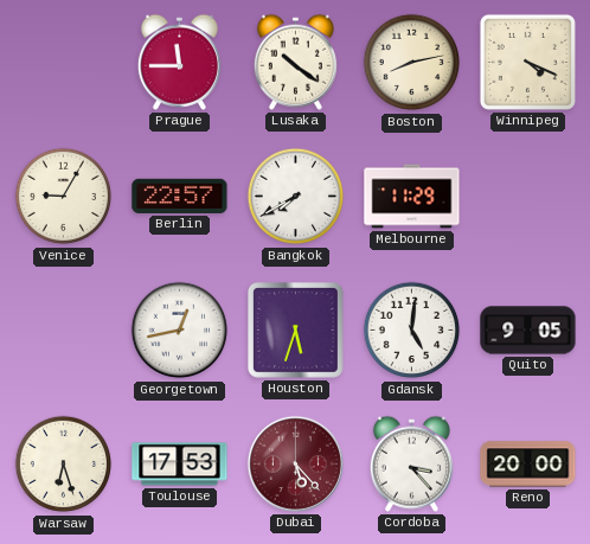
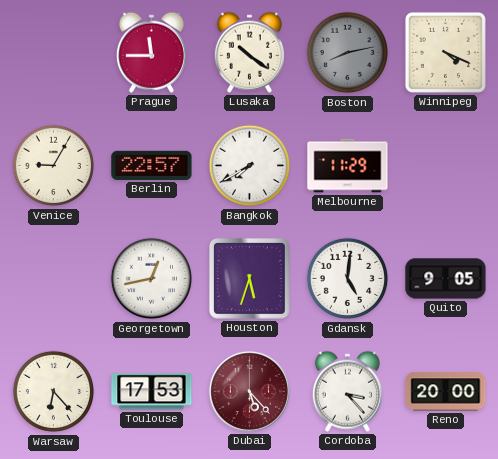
Boston dial: cream -> grey
Warsaw: 6:27 -> 6:23
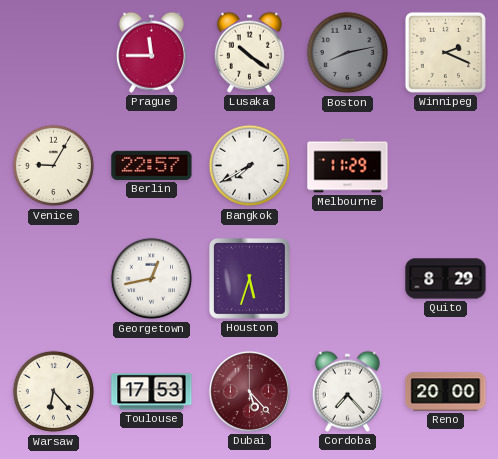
Winnipeg: 4:19 -> 2:19
Gdansk: 5:01 -> none
Quito: 9:05 -> 8:29
Cordoba: 3:23 -> 7:23
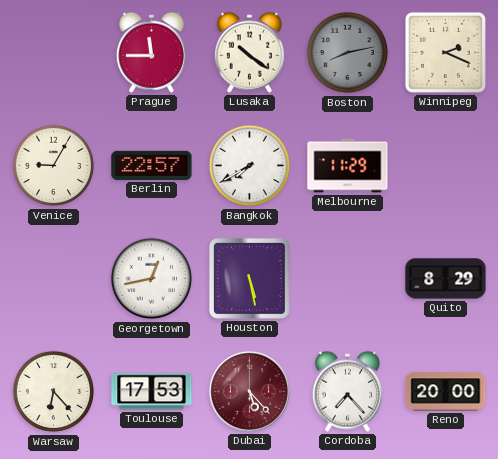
Houston: 5:33 -> 5:28
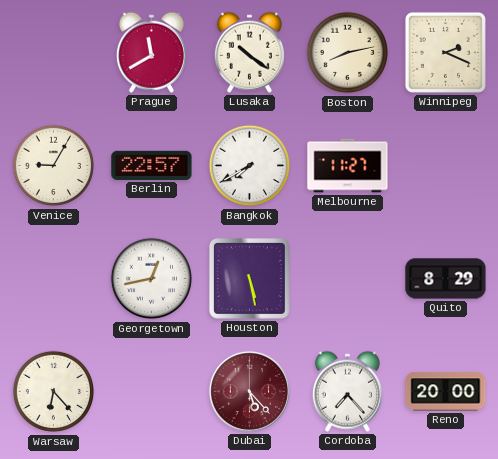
Prague: 11:45 -> 11:40
Boston dial: grey -> cream
Melbourne: 11:29 -> 11:27
Toulouse: 17:53 -> none
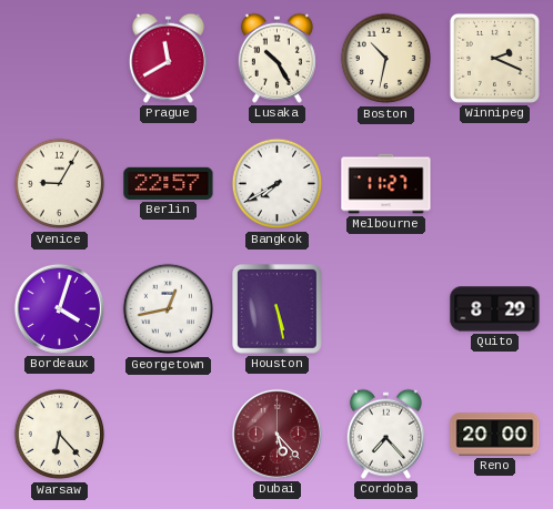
Lusaka: 10:21 -> 10:25
Boston: 8:13 -> 10:32
Bordeaux: none -> 4:03
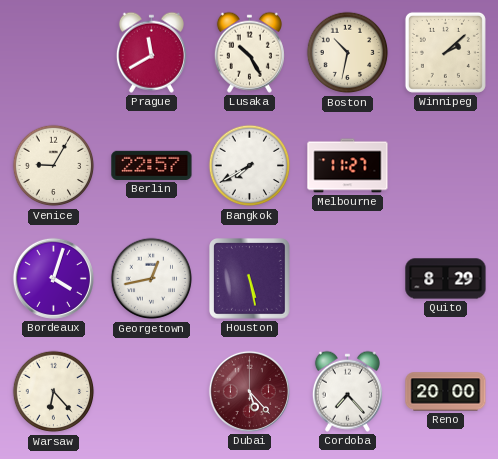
Winnipeg: 2:19 -> 2:08
